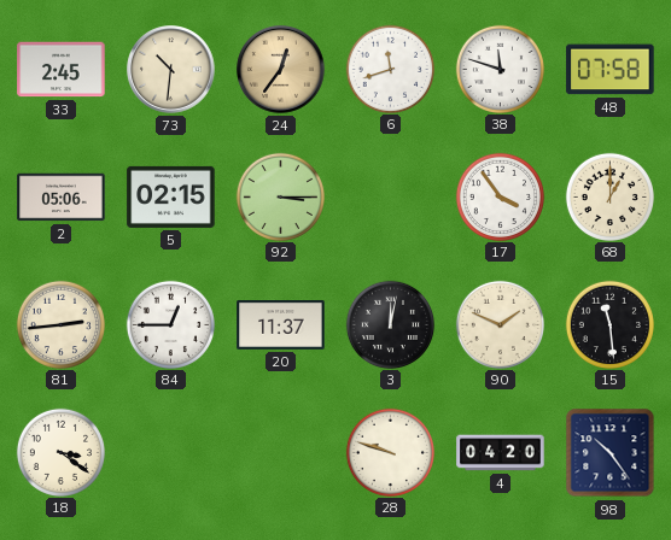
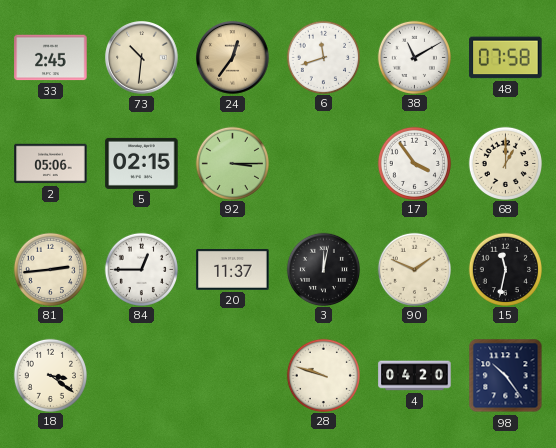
38: 11:48 -> 11:10
15: 11:29 -> 11:32
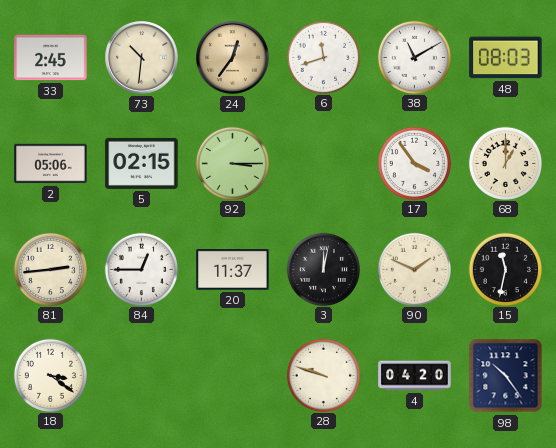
48: 07:58 -> 08:03
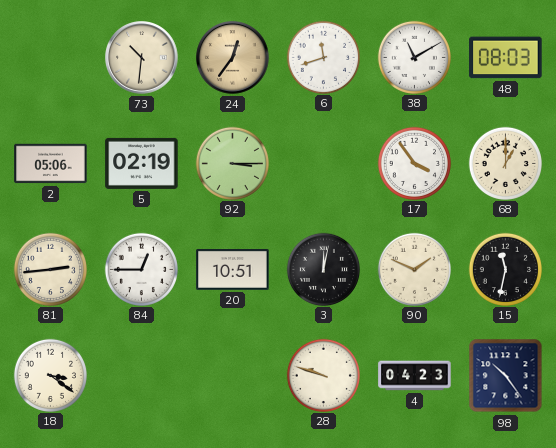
33: 2:45 -> none
5: 02:15 -> 02:19
20: 11:37 -> 10:51
4: 04:20 -> 04:23
